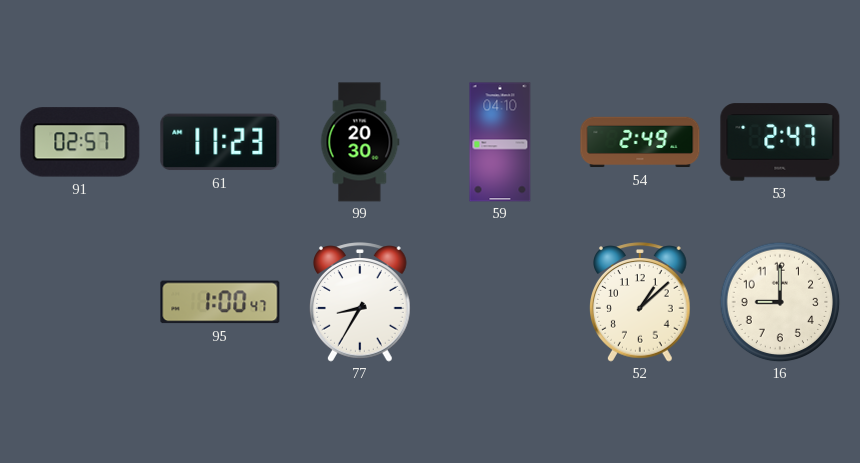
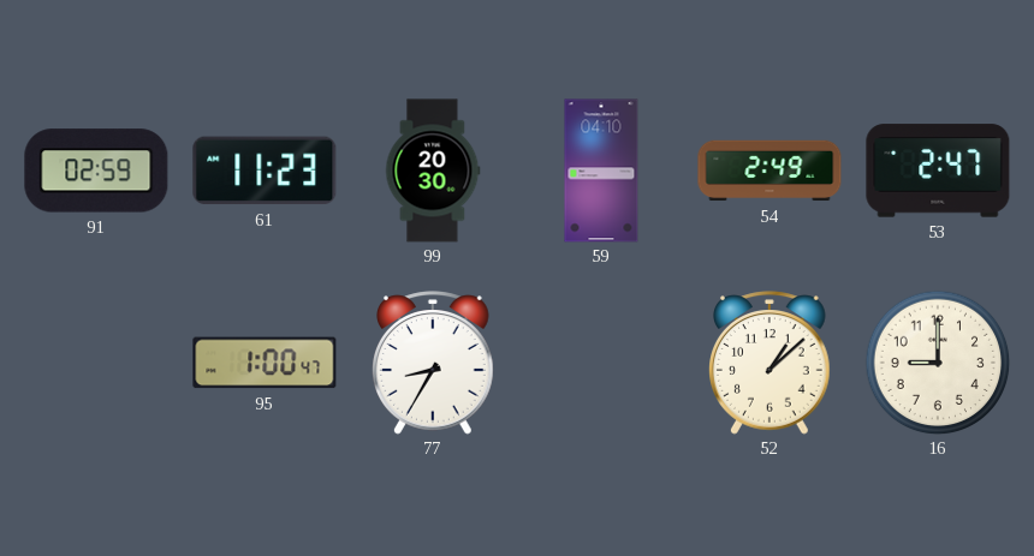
91: 02:57 -> 02:59
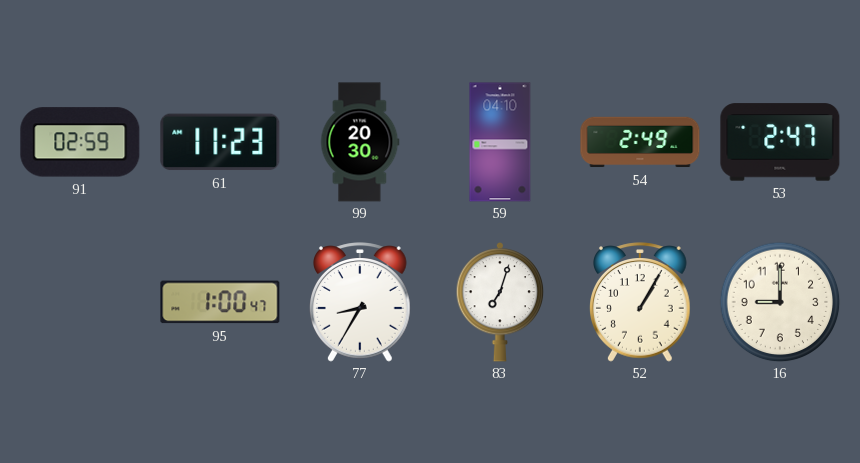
83: none -> 7:03
52: 1:08 -> 1:05
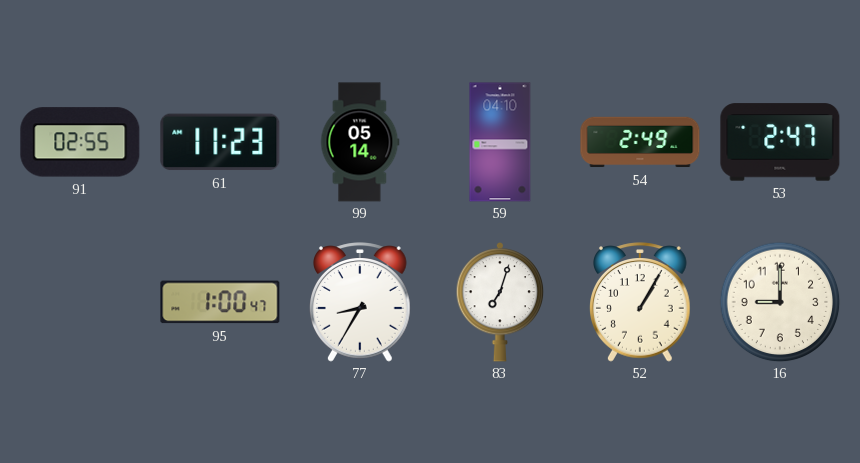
91: 02:59 -> 02:55
99: 20:30 -> 05:14
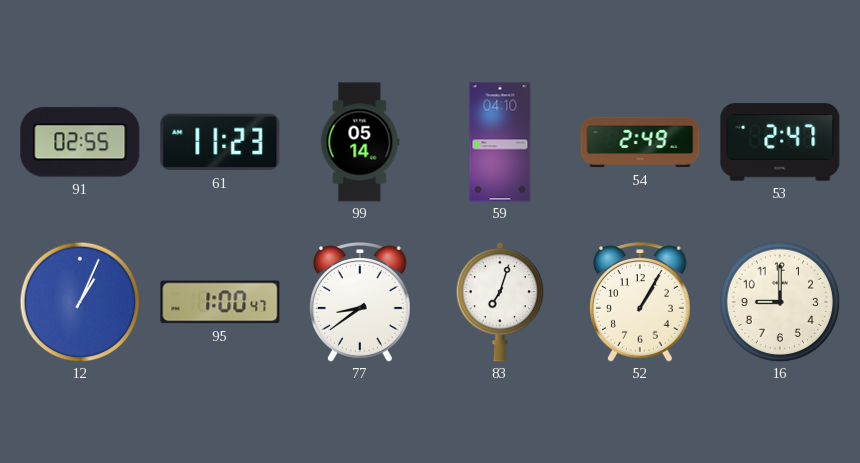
12: none -> 1:04
77: 8:35 -> 8:39
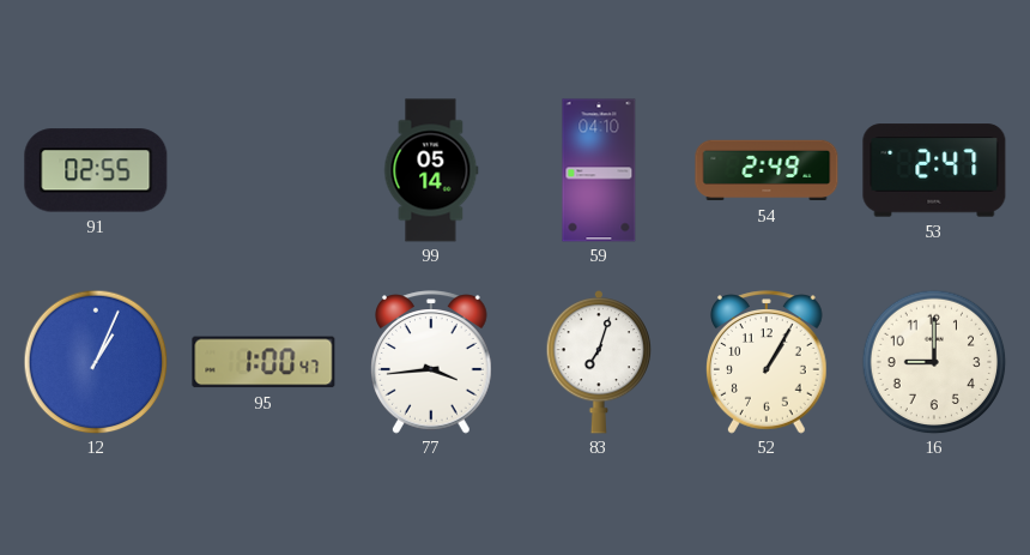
61: 11:23 -> none
77: 8:39 -> 3:44
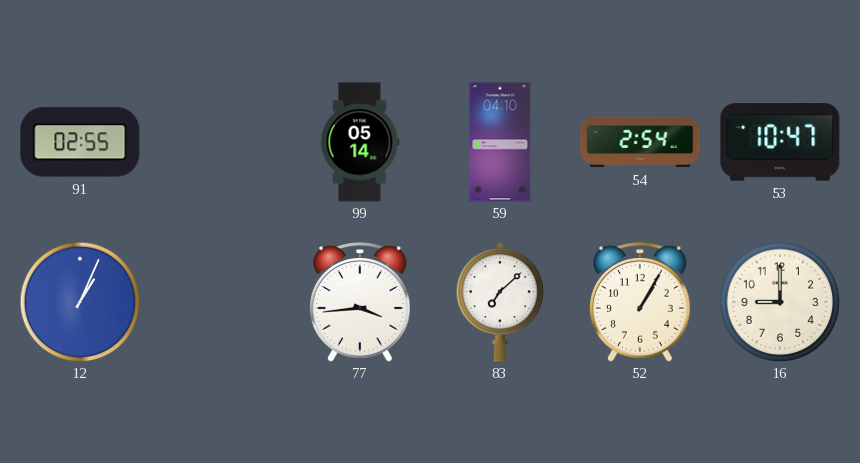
54: 2:49 -> 2:54
53: 2:47 -> 10:47
95: 1:00 -> none
83: 7:03 -> 7:08
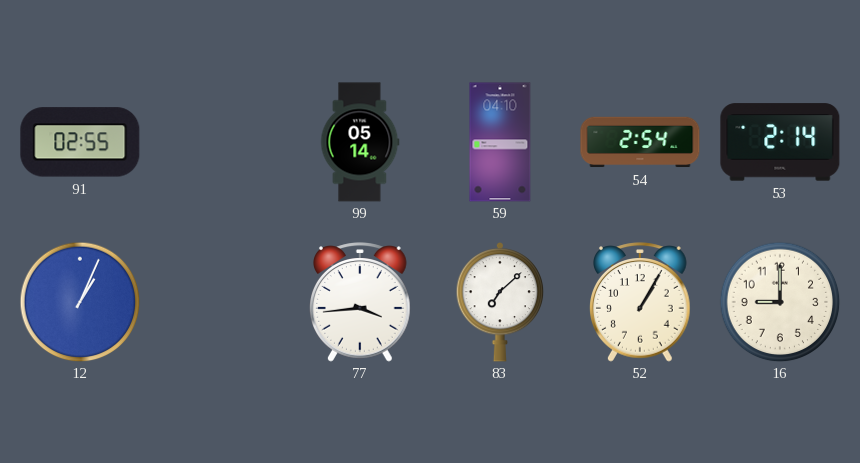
53: 10:47 -> 2:14
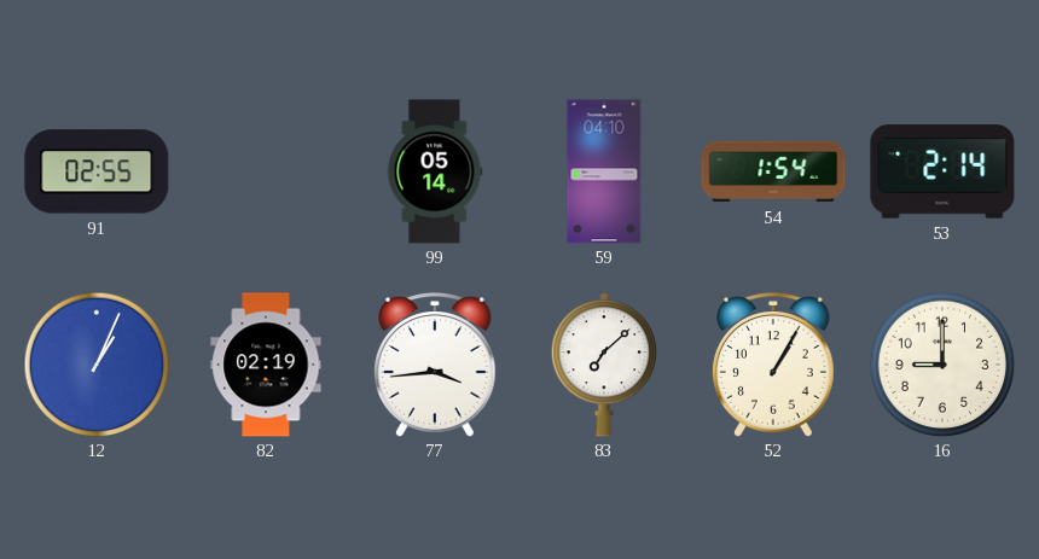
54: 2:54 -> 1:54
82: none -> 02:19
